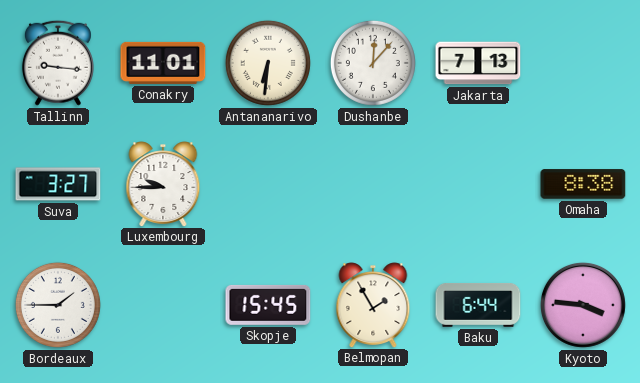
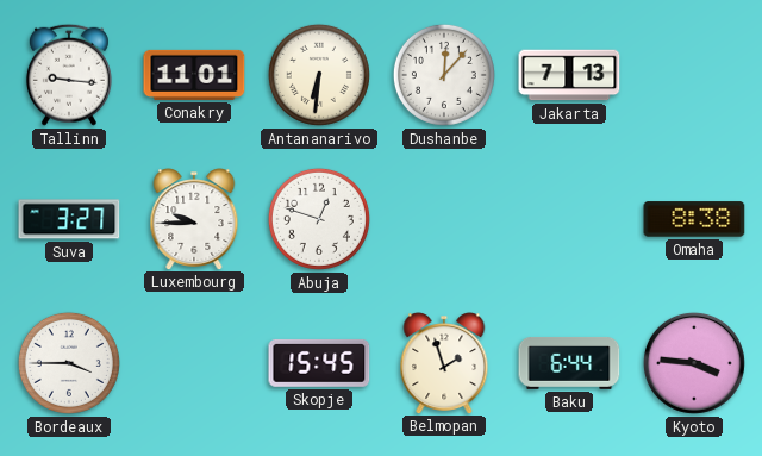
Abuja: none -> 12:48
Bordeaux: 1:45 -> 3:45
Belmopan: 1:55 -> 1:57
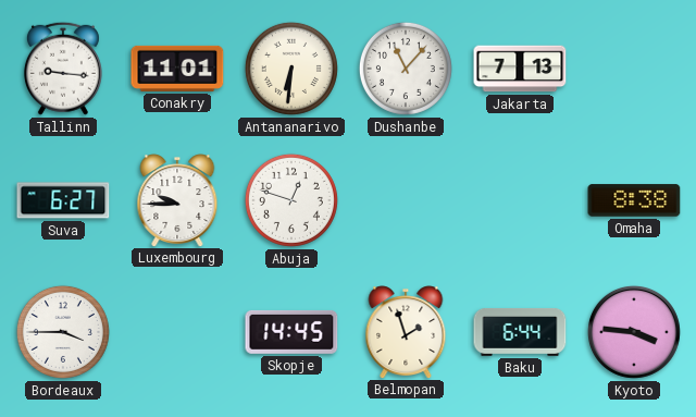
Dushanbe: 12:07 -> 11:07
Suva: 3:27 -> 6:27
Skopje: 15:45 -> 14:45
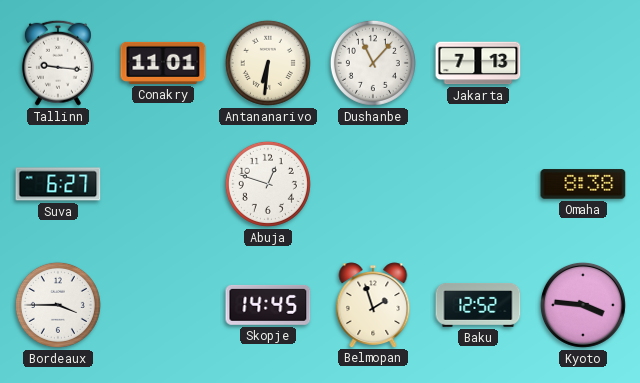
Luxembourg: 9:45 -> none
Baku: 6:44 -> 12:52
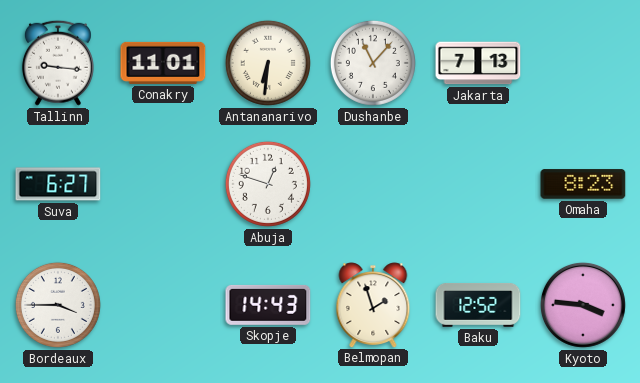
Omaha: 8:38 -> 8:23
Skopje: 14:45 -> 14:43
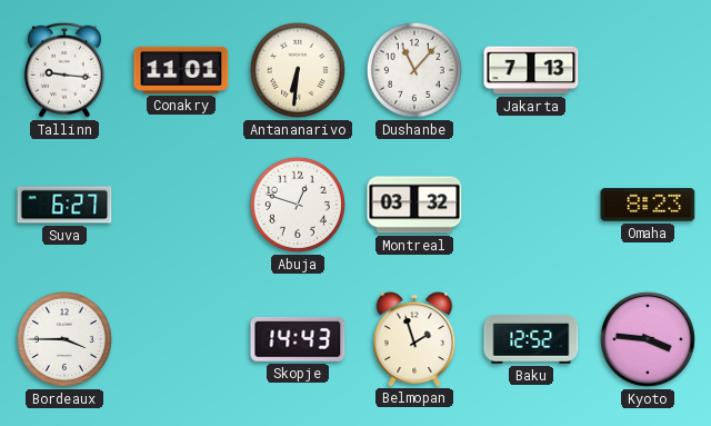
Montreal: none -> 03:32
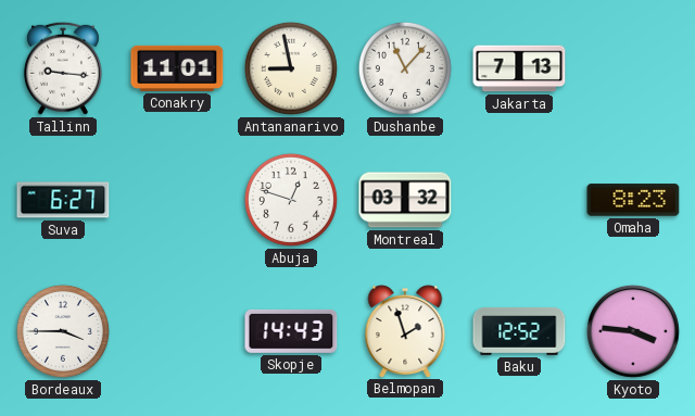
Antananarivo: 6:31 -> 8:58
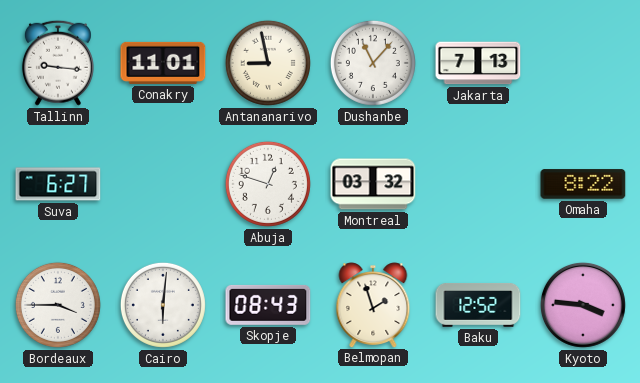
Omaha: 8:23 -> 8:22
Cairo: none -> 6:01
Skopje: 14:43 -> 08:43
